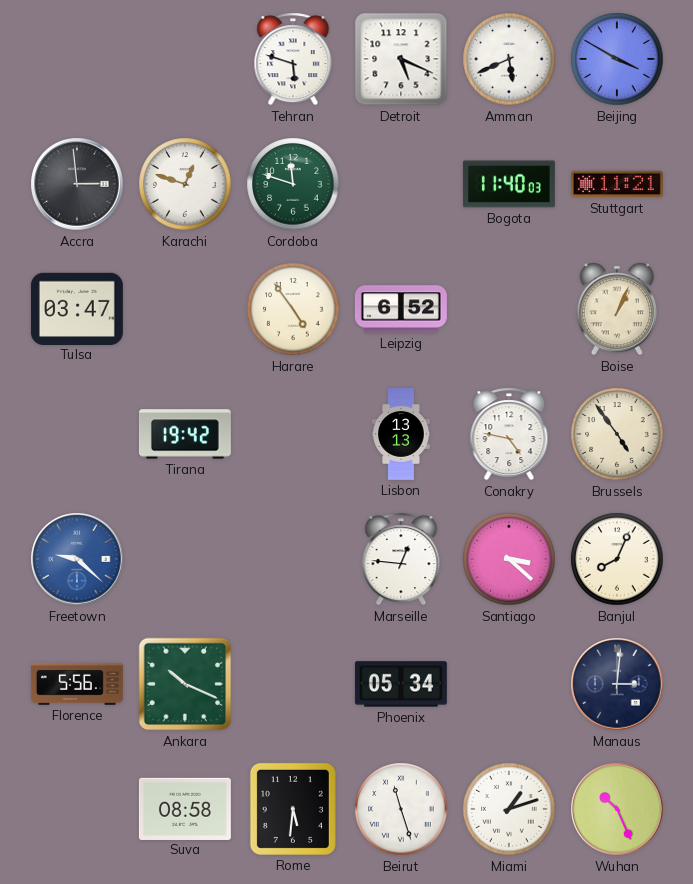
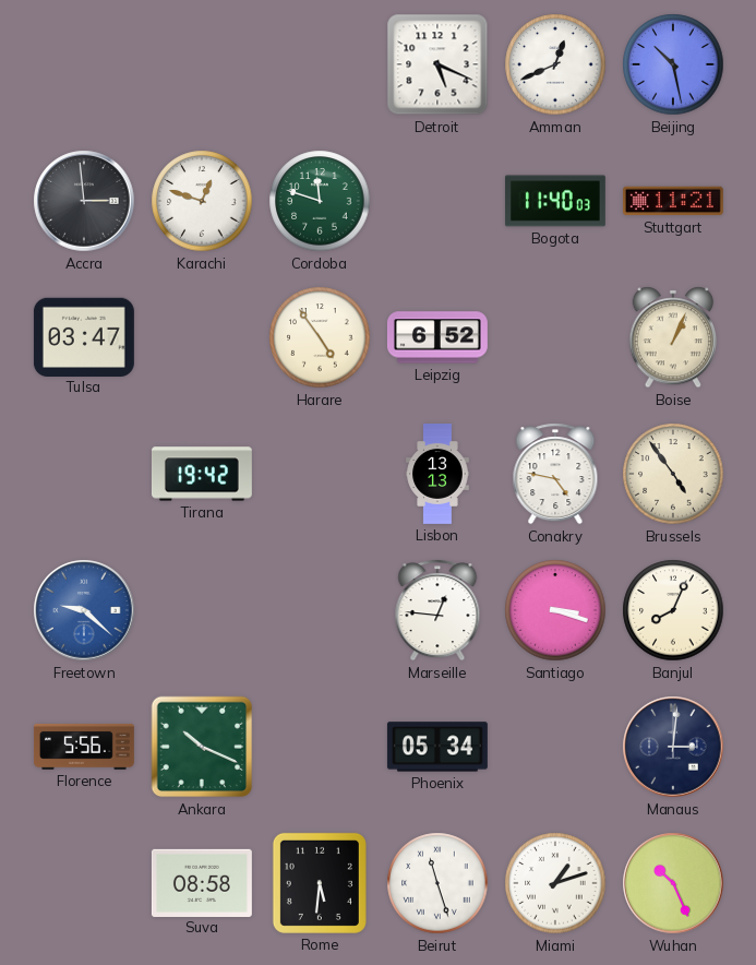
Tehran: 5:48 -> none
Amman: 5:41 -> 12:41
Beijing: 3:50 -> 10:28
Santiago: 3:22 -> 3:18
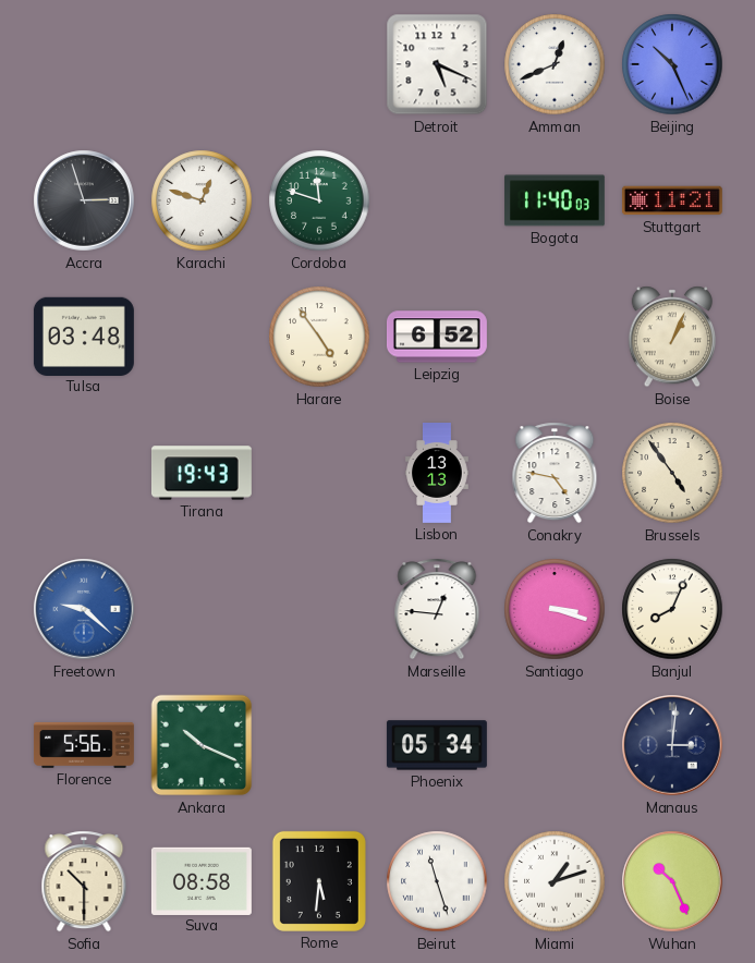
Beijing: 10:28 -> 10:26
Accra: 2:59 -> 2:57
Tulsa: 03:47 -> 03:48
Tirana: 19:42 -> 19:43
Sofia: none -> 10:30
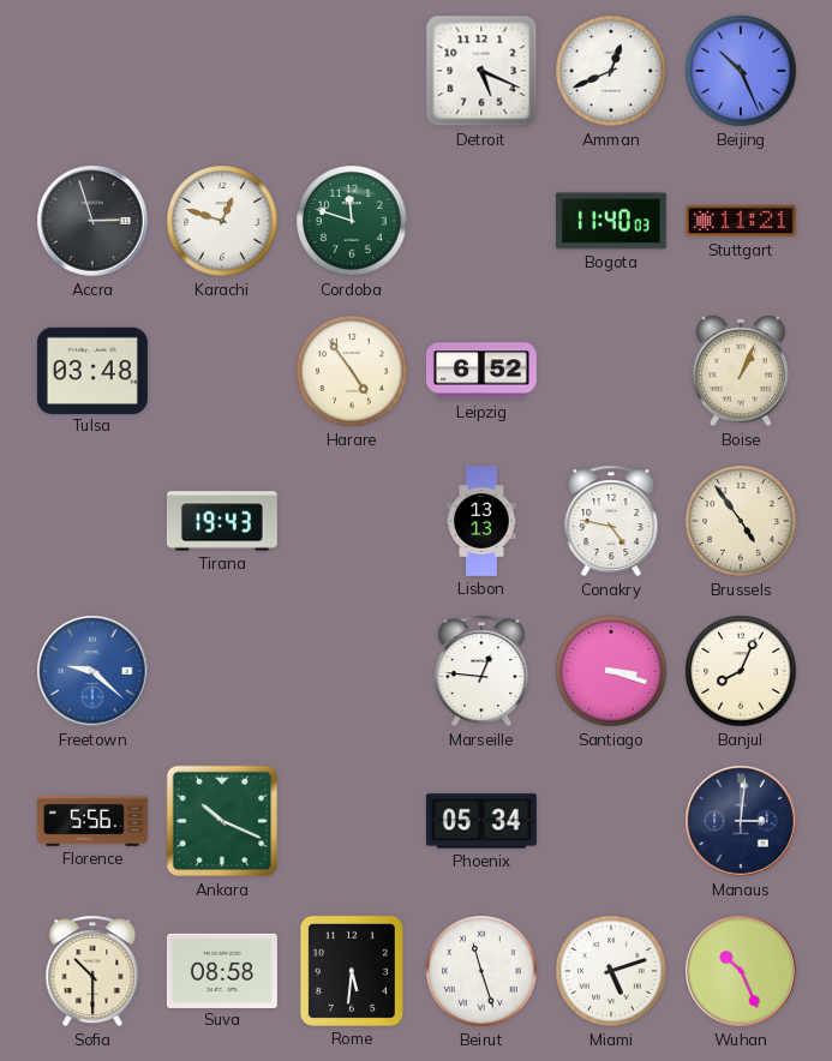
Miami: 1:12 -> 5:12
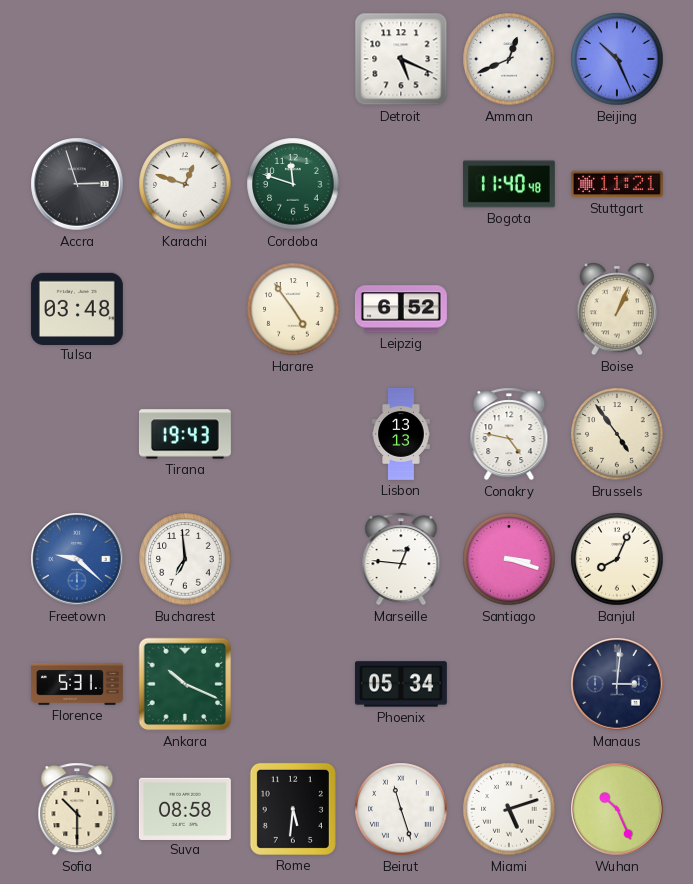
Bogota: 11:40:03 -> 11:40:48
Bucharest: none -> 6:59
Florence: 5:56 -> 5:31
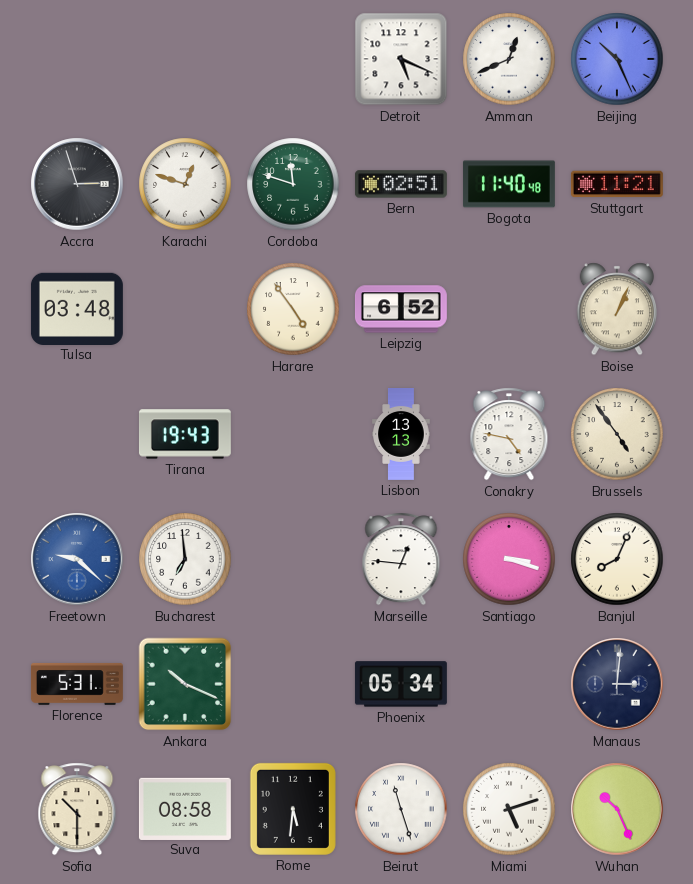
Bern: none -> 02:51
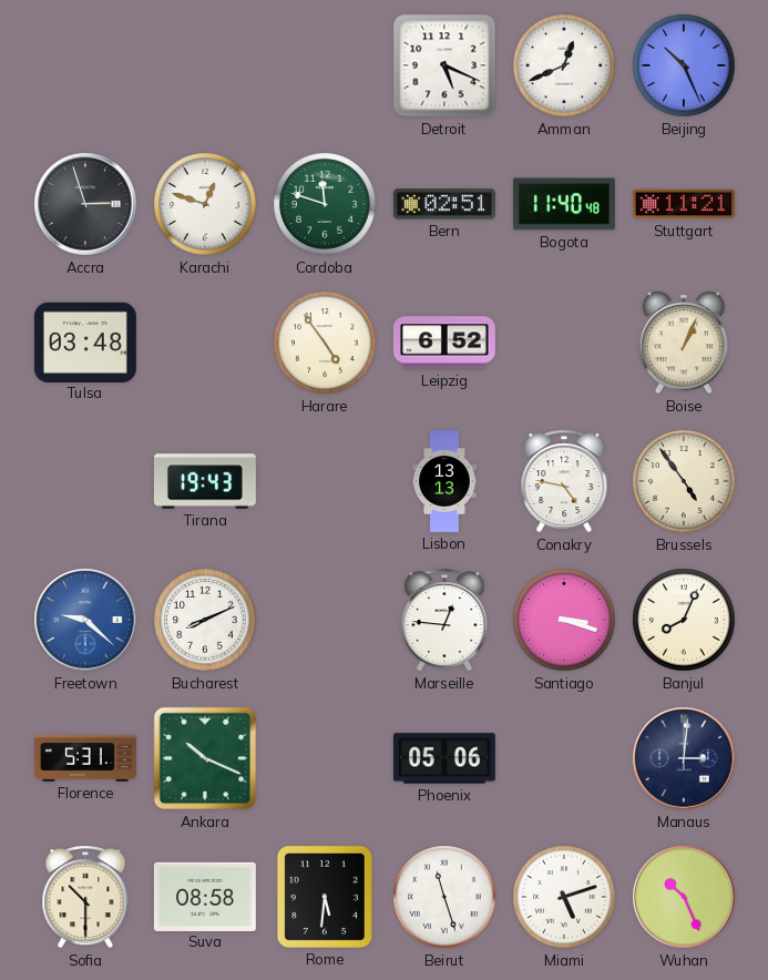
Bucharest: 6:59 -> 8:11
Phoenix: 05:34 -> 05:06
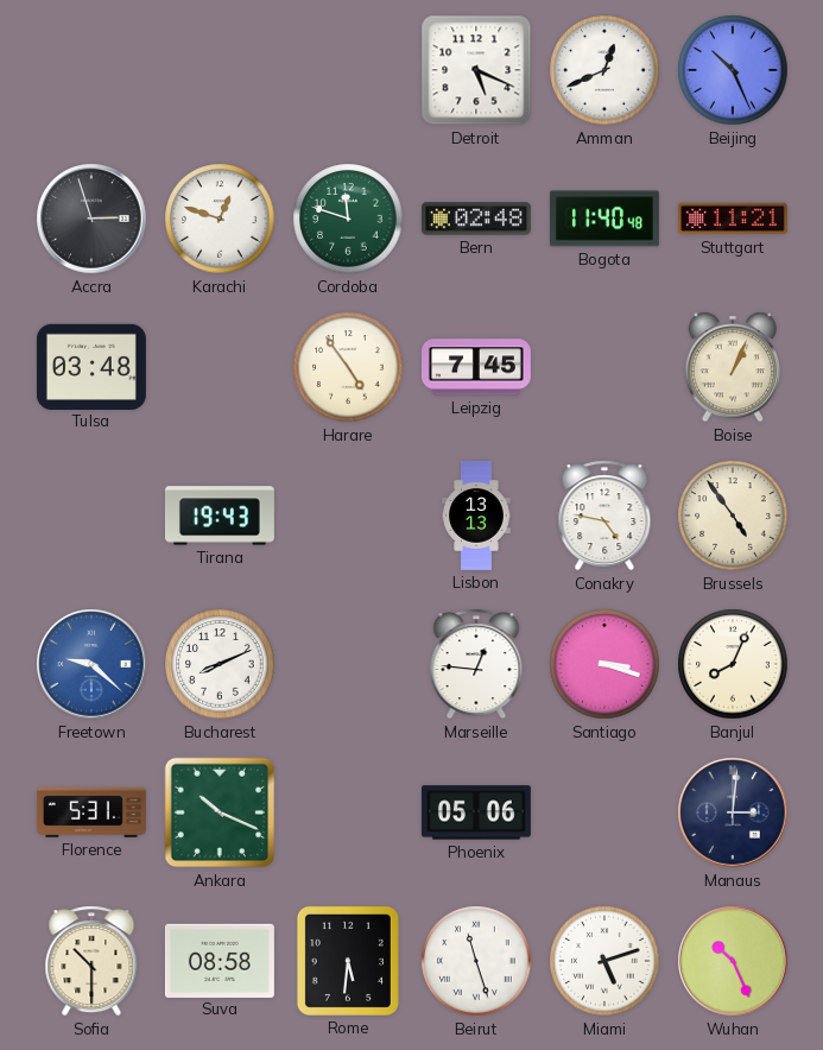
Bern: 02:51 -> 02:48
Leipzig: 6:52 -> 7:45
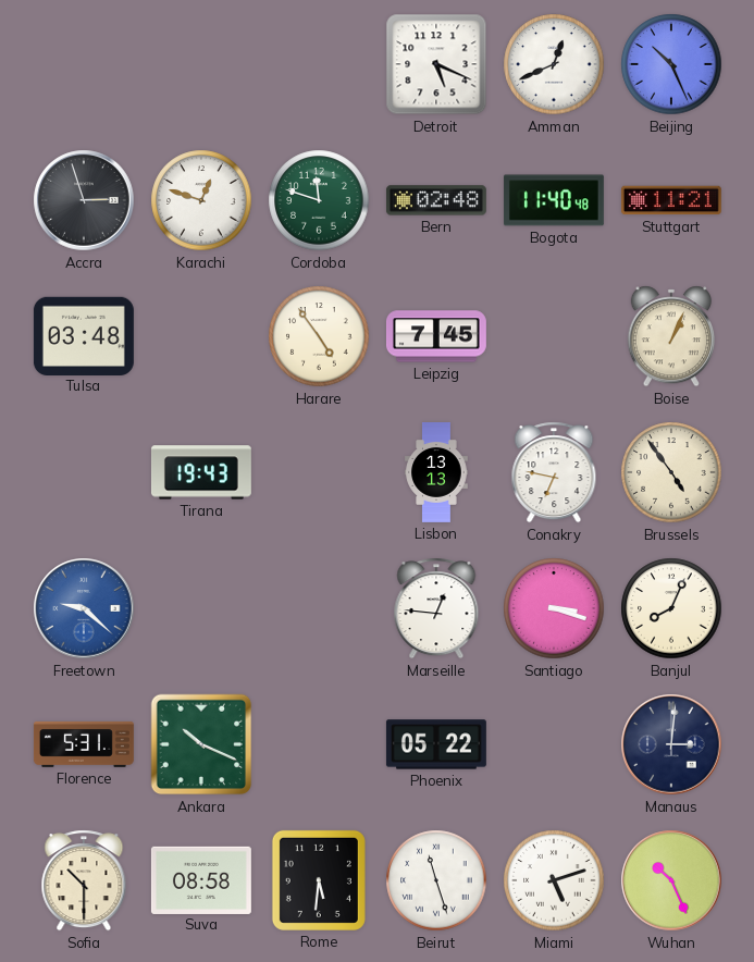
Conakry: 4:47 -> 6:47
Bucharest: 8:11 -> none
Phoenix: 05:06 -> 05:22
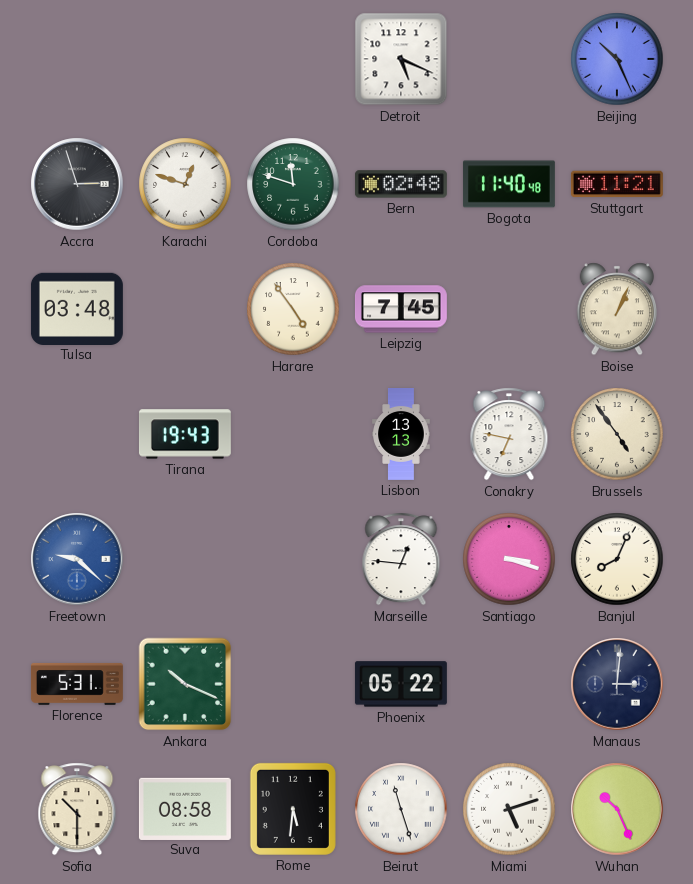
Amman: 12:41 -> none
